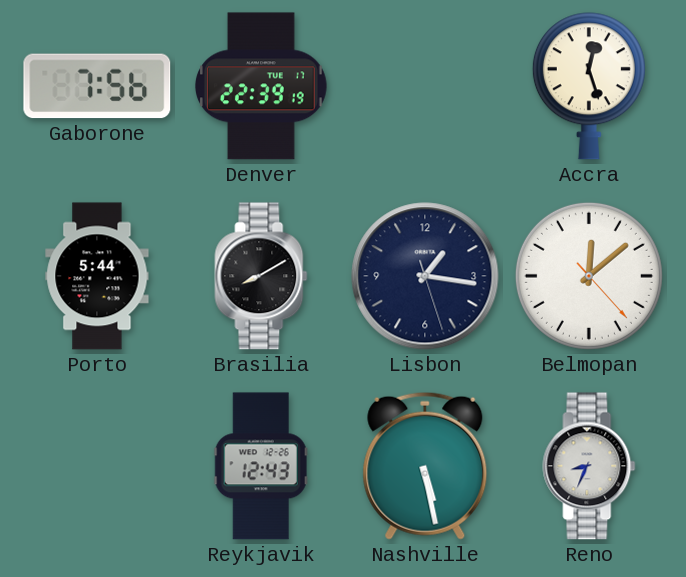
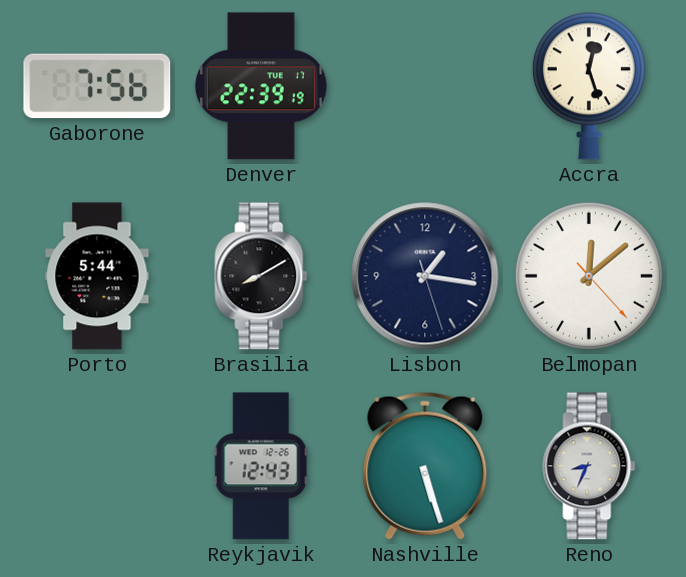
Nashville: 5:28 -> 5:27
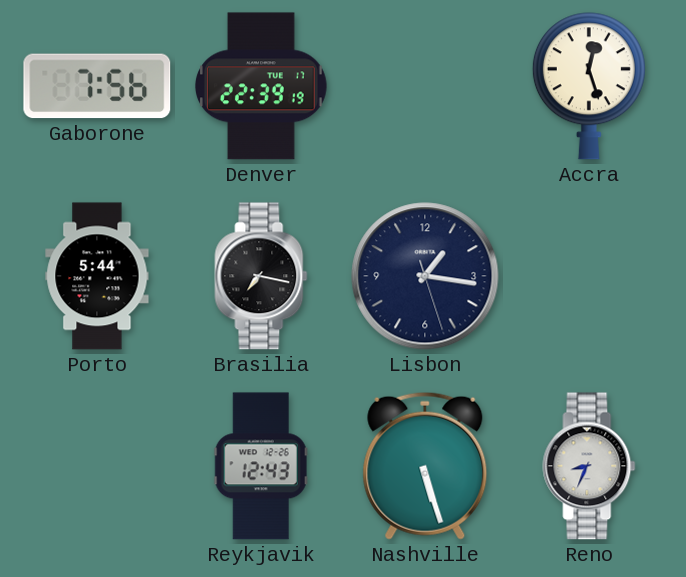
Brasilia: 8:10 -> 7:17
Belmopan: 12:08 -> none
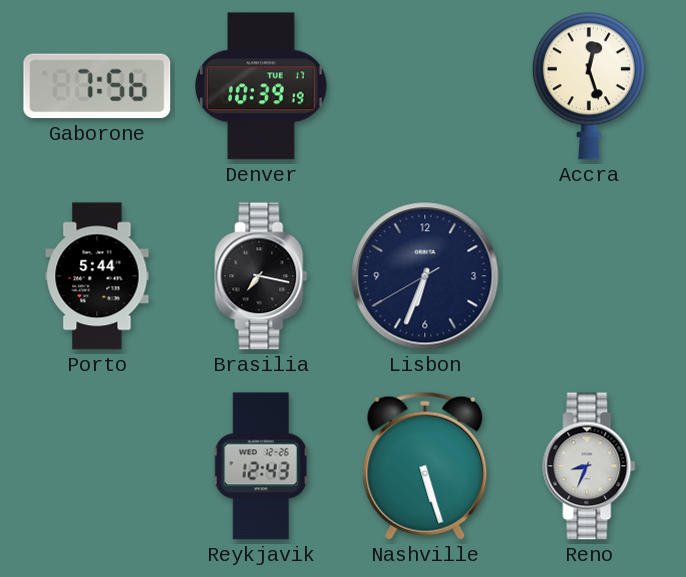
Denver: 22:39 -> 10:39
Lisbon: 1:16 -> 6:33
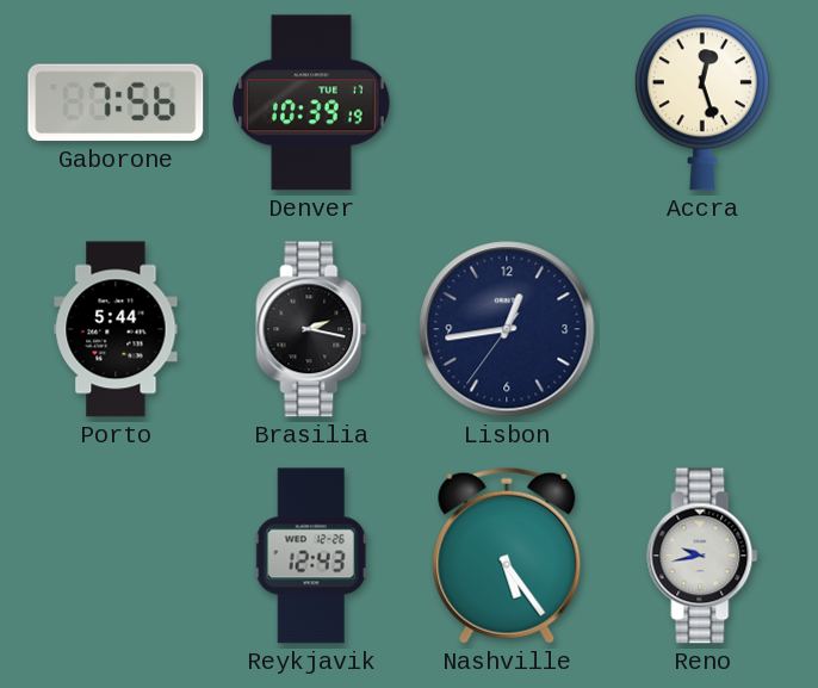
Brasilia: 7:17 -> 2:17
Lisbon: 6:33 -> 12:43
Nashville: 5:27 -> 5:24
Reno: 8:34 -> 9:43
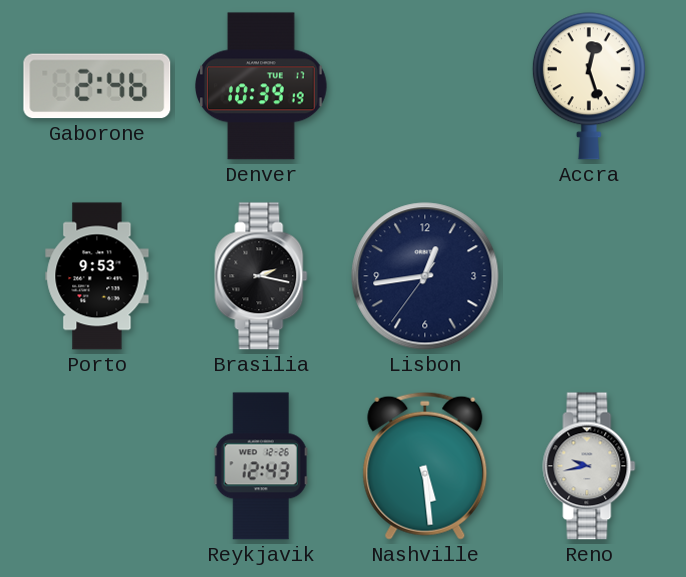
Gaborone: 7:56 -> 2:46
Porto: 5:44 -> 9:53
Nashville: 5:24 -> 5:29
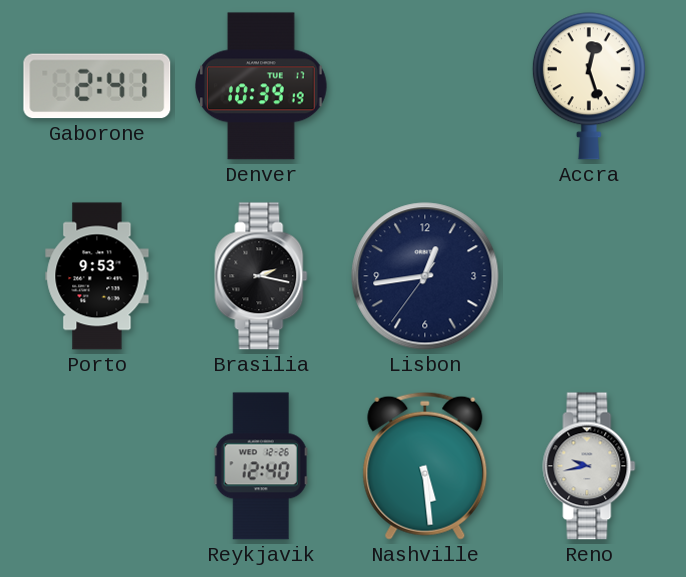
Gaborone: 2:46 -> 2:41
Reykjavik: 12:43 -> 12:40
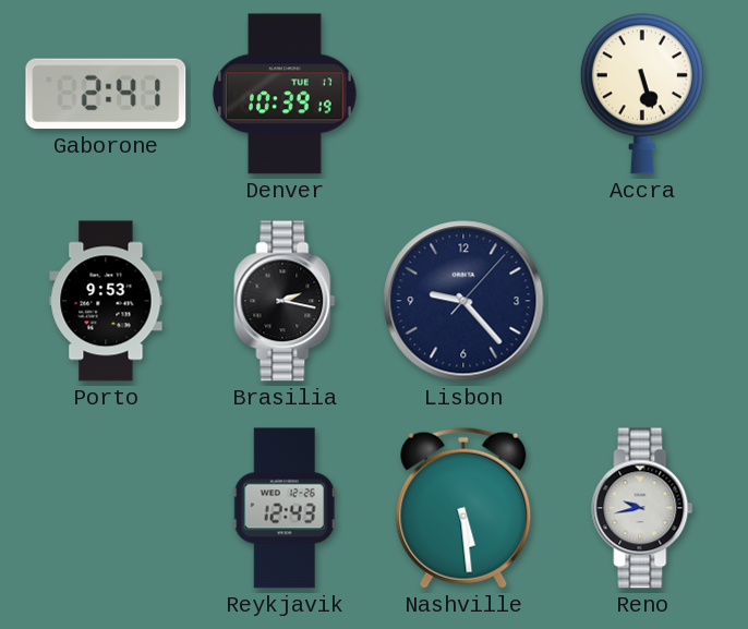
Accra: 12:27 -> 5:27
Lisbon: 12:43 -> 9:23
Reykjavik: 12:40 -> 12:43
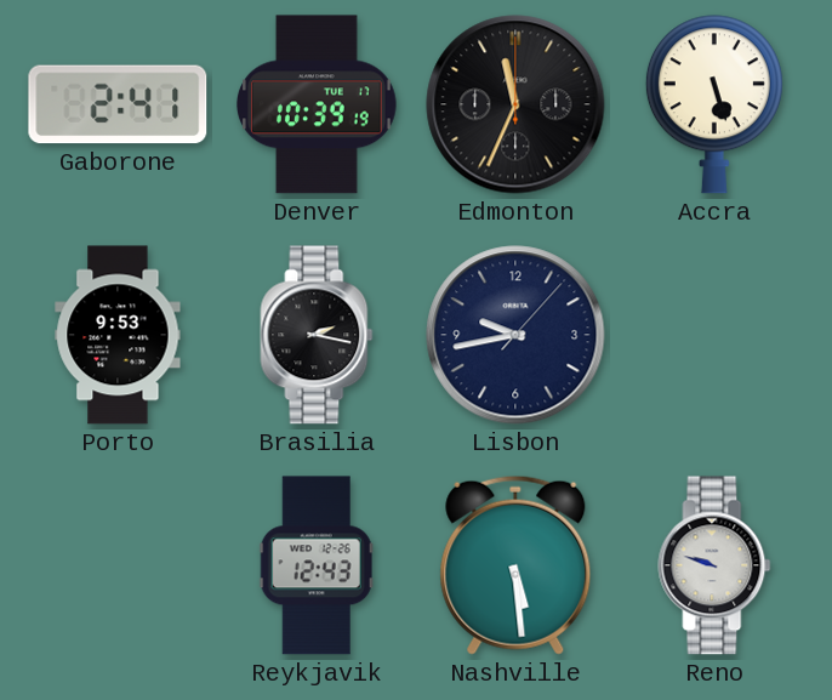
Edmonton: none -> 11:34
Lisbon: 9:23 -> 9:43
Reno: 9:43 -> 9:48
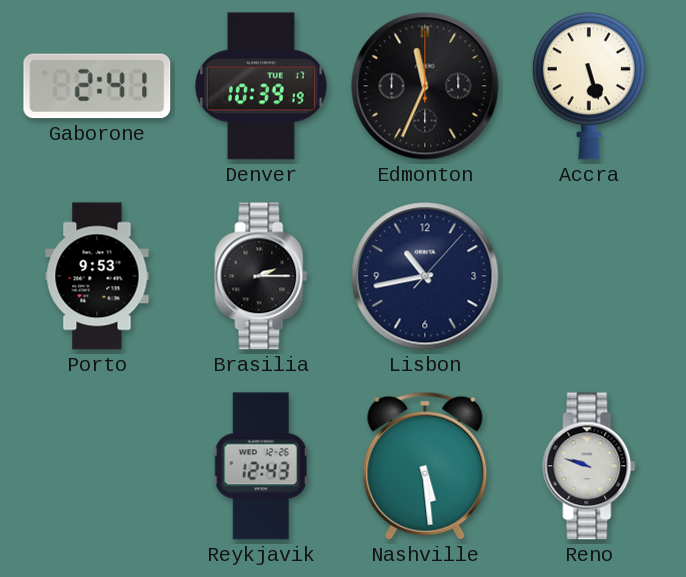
Brasilia: 2:17 -> 2:15
Lisbon: 9:43 -> 10:43
